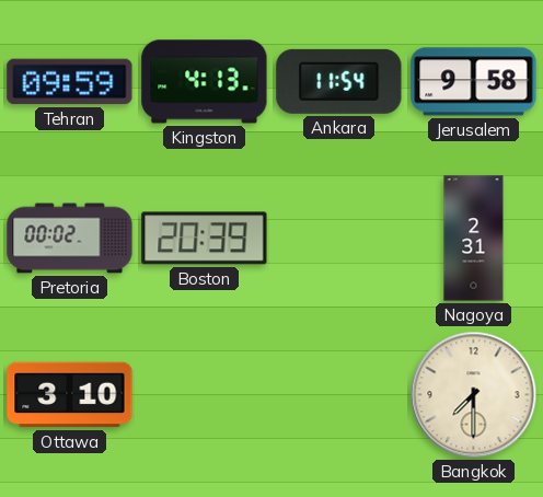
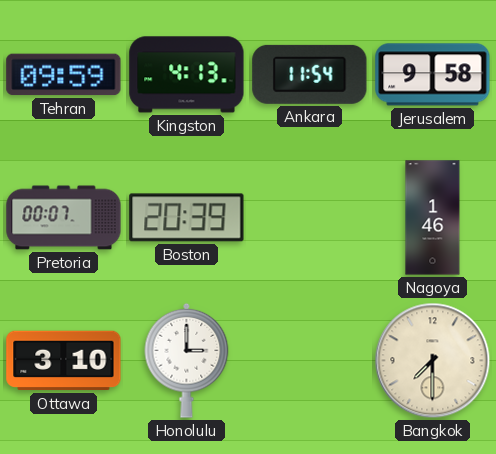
Pretoria: 00:02 -> 00:07
Nagoya: 2:31 -> 1:46
Honolulu: none -> 3:00
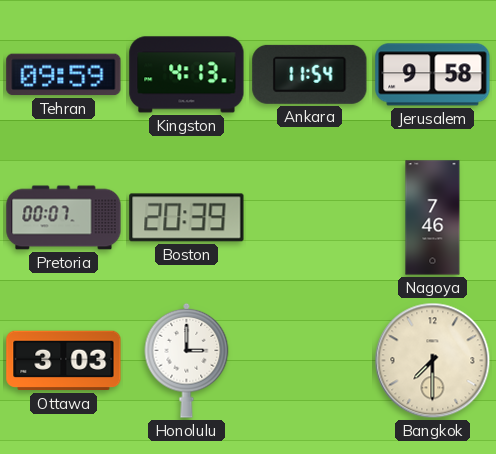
Nagoya: 1:46 -> 7:46
Ottawa: 3:10 -> 3:03
